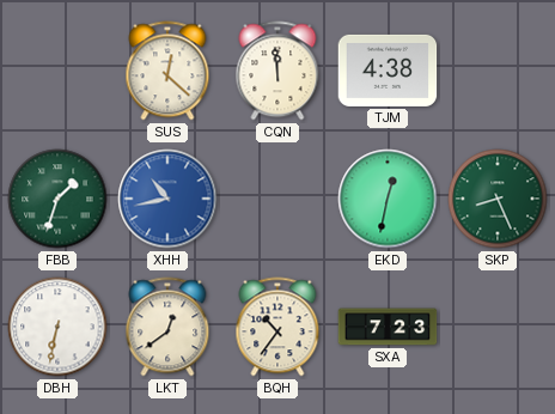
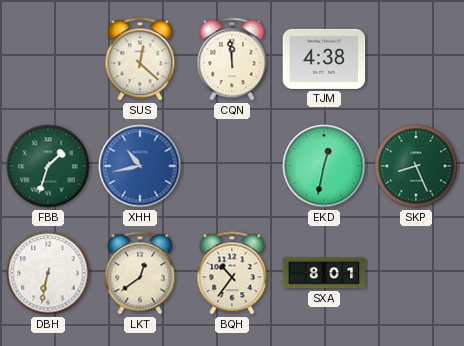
SXA: 7:23 -> 8:01
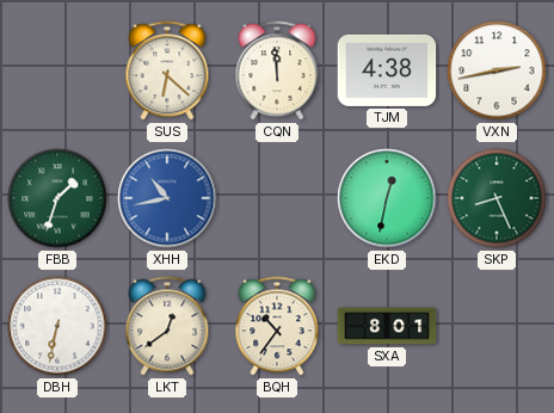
SUS: 12:22 -> 6:22
VXN: none -> 2:43
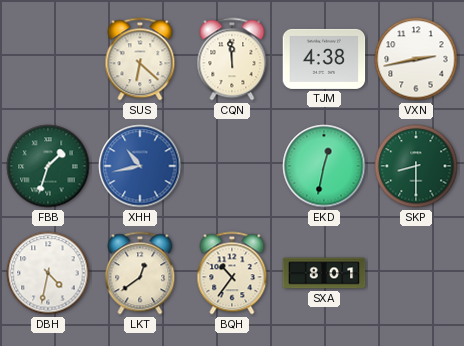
SKP: 8:26 -> 8:30
DBH: 6:32 -> 4:32
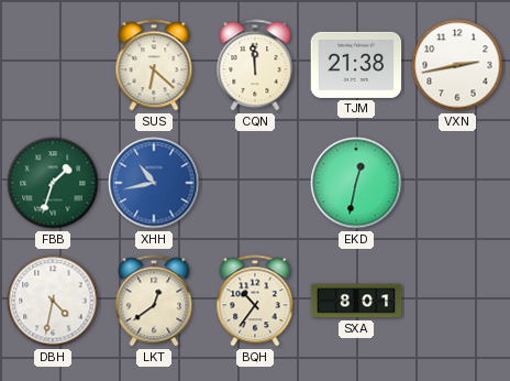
TJM: 4:38 -> 21:38
SKP: 8:30 -> none
